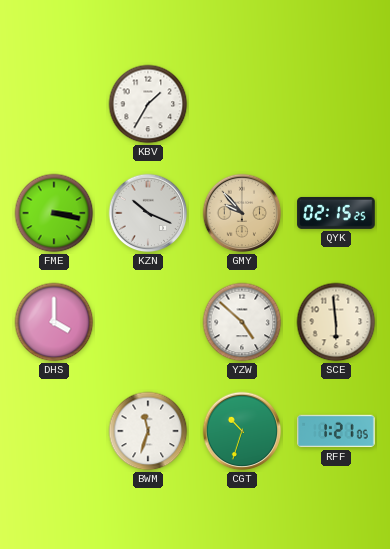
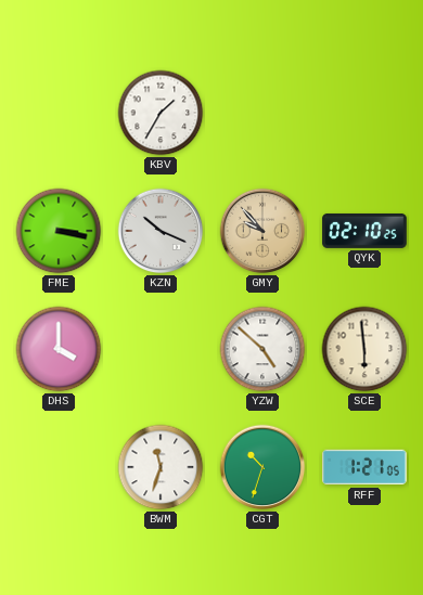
QYK: 02:15 -> 02:10
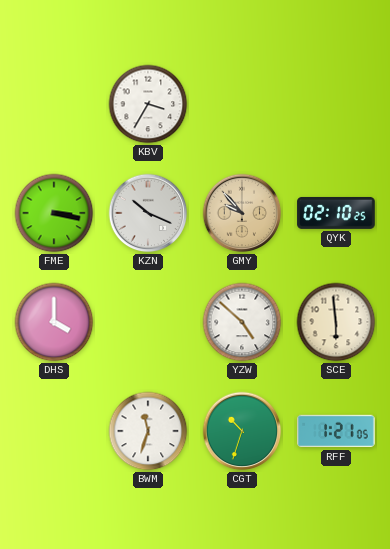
KBV: 1:35 -> 3:35
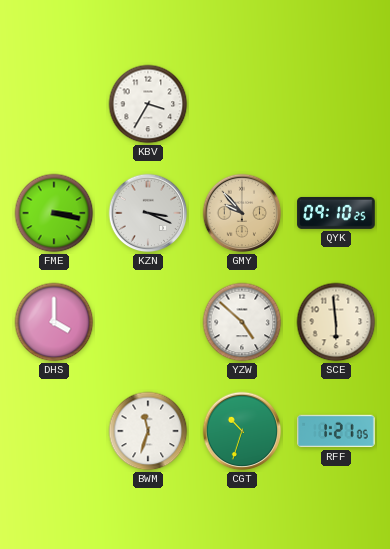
KZN: 10:19 -> 3:19
QYK: 02:10 -> 09:10
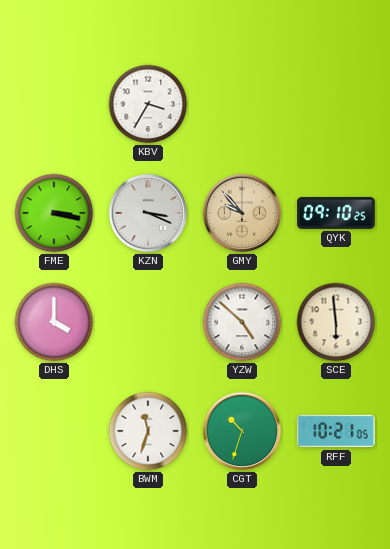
RFF: 1:21 -> 10:21
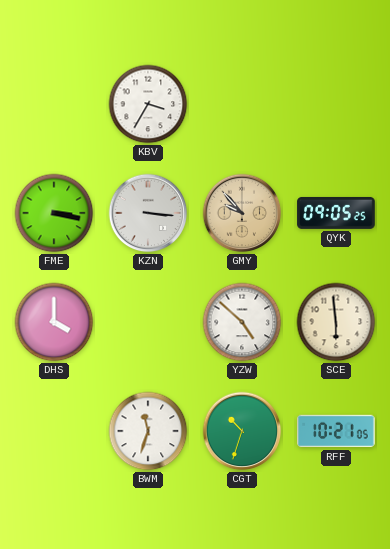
KZN: 3:19 -> 3:16
QYK: 09:10 -> 09:05
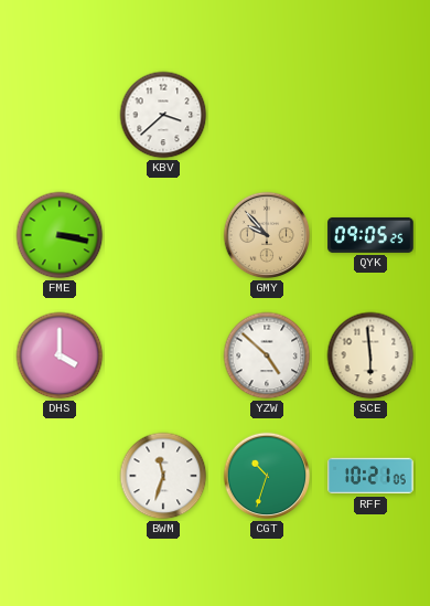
KBV: 3:35 -> 3:38
KZN: 3:16 -> none
